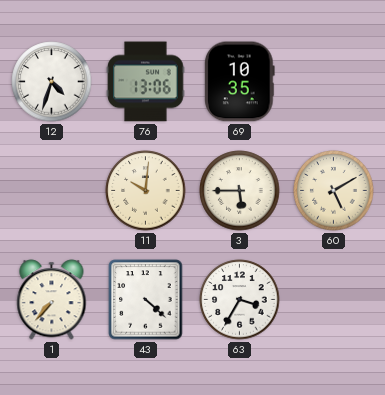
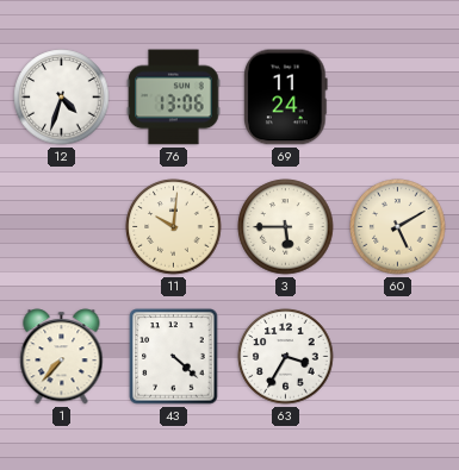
69: 10:35 -> 11:24
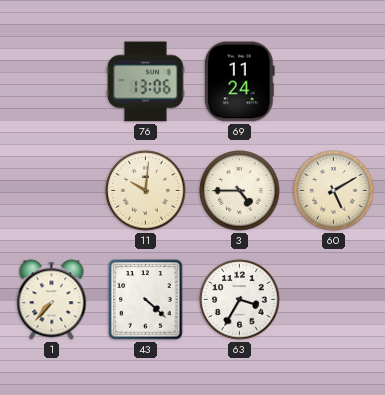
12: 4:33 -> none
3: 5:45 -> 4:45
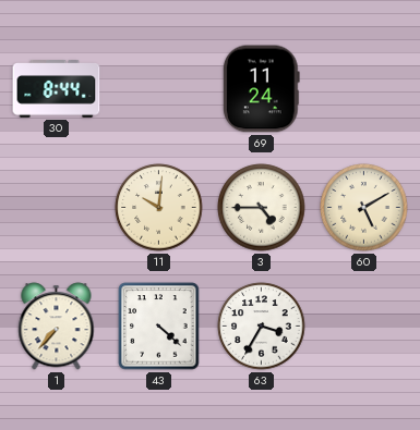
30: none -> 8:44
76: 13:06 -> none
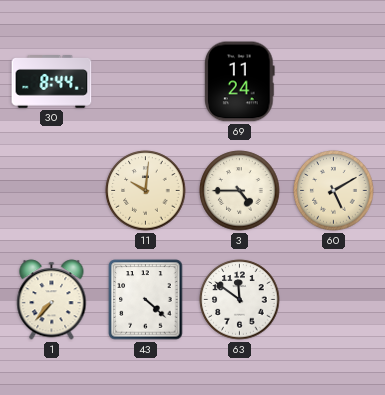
63: 3:35 -> 11:51
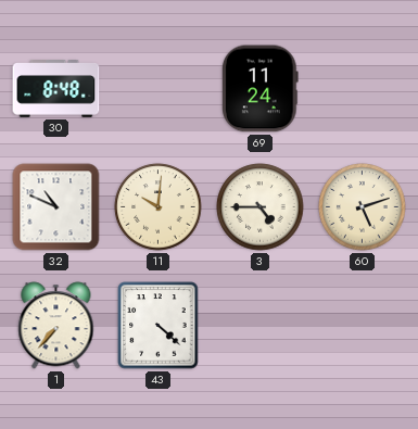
30: 8:44 -> 8:48
32: none -> 10:49
60: 5:10 -> 5:12
63: 11:51 -> none
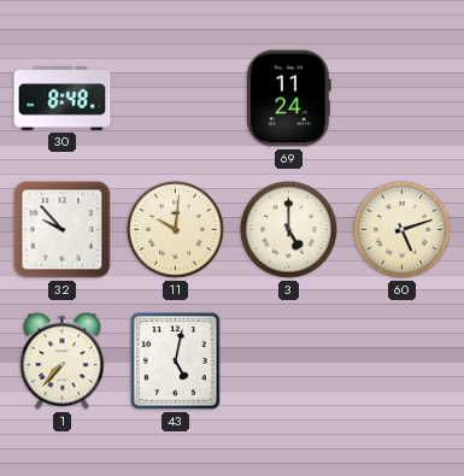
32: 10:49 -> 9:53
3: 4:45 -> 5:00
43: 4:22 -> 5:02
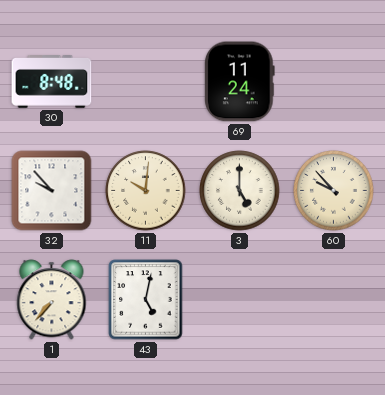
60: 5:12 -> 9:53
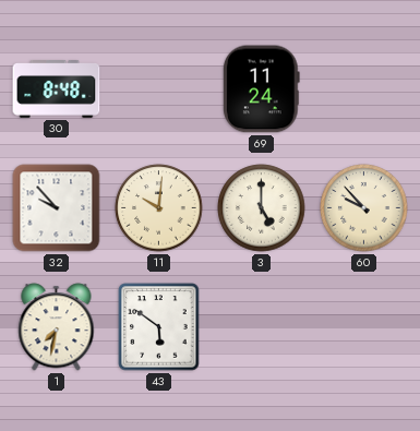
1: 7:37 -> 7:32
43: 5:02 -> 5:51
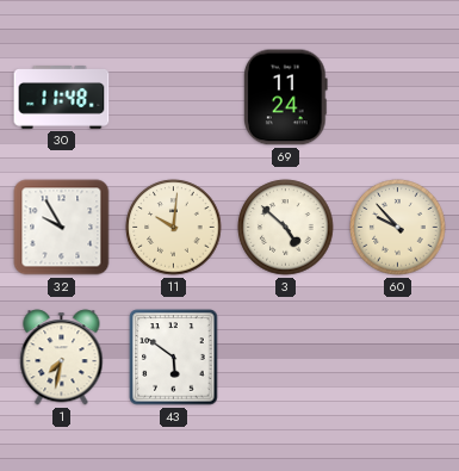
30: 8:48 -> 11:48
32: 9:53 -> 9:55
3: 5:00 -> 4:52
